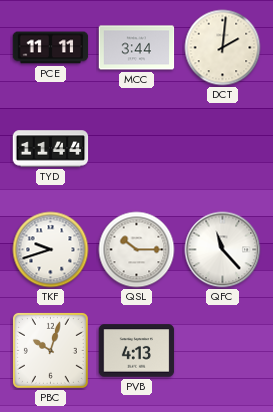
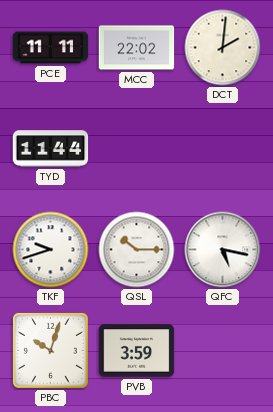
MCC: 3:44 -> 22:02
QFC: 11:23 -> 5:17
PVB: 4:13 -> 3:59
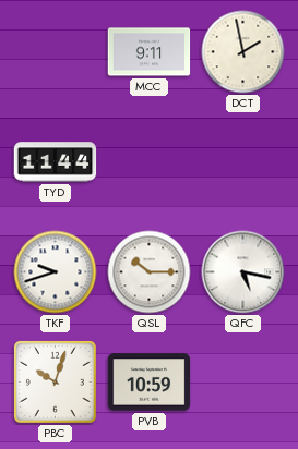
PCE: 11:11 -> none
MCC: 22:02 -> 9:11
DCT: 2:01 -> 1:58
PVB: 3:59 -> 10:59
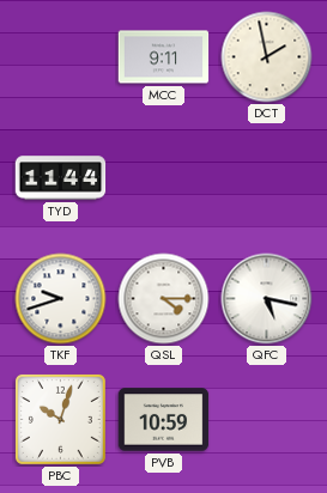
QSL: 10:15 -> 4:15
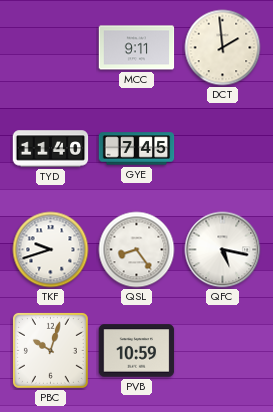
DCT: 1:58 -> 1:59
TYD: 11:44 -> 11:40
GYE: none -> 7:45
QSL: 4:15 -> 8:24
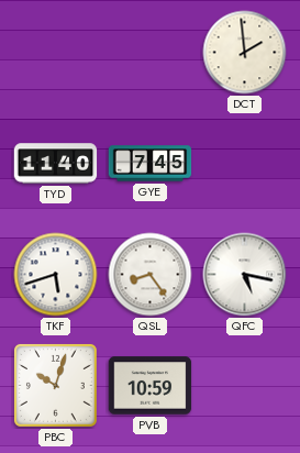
MCC: 9:11 -> none
TKF: 9:42 -> 5:42
